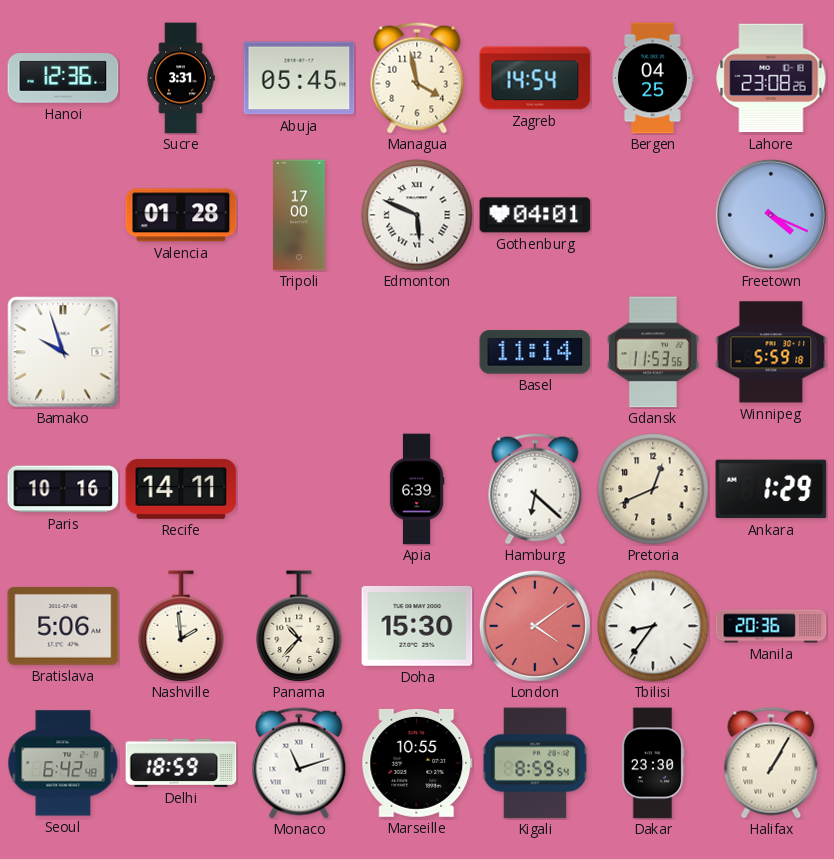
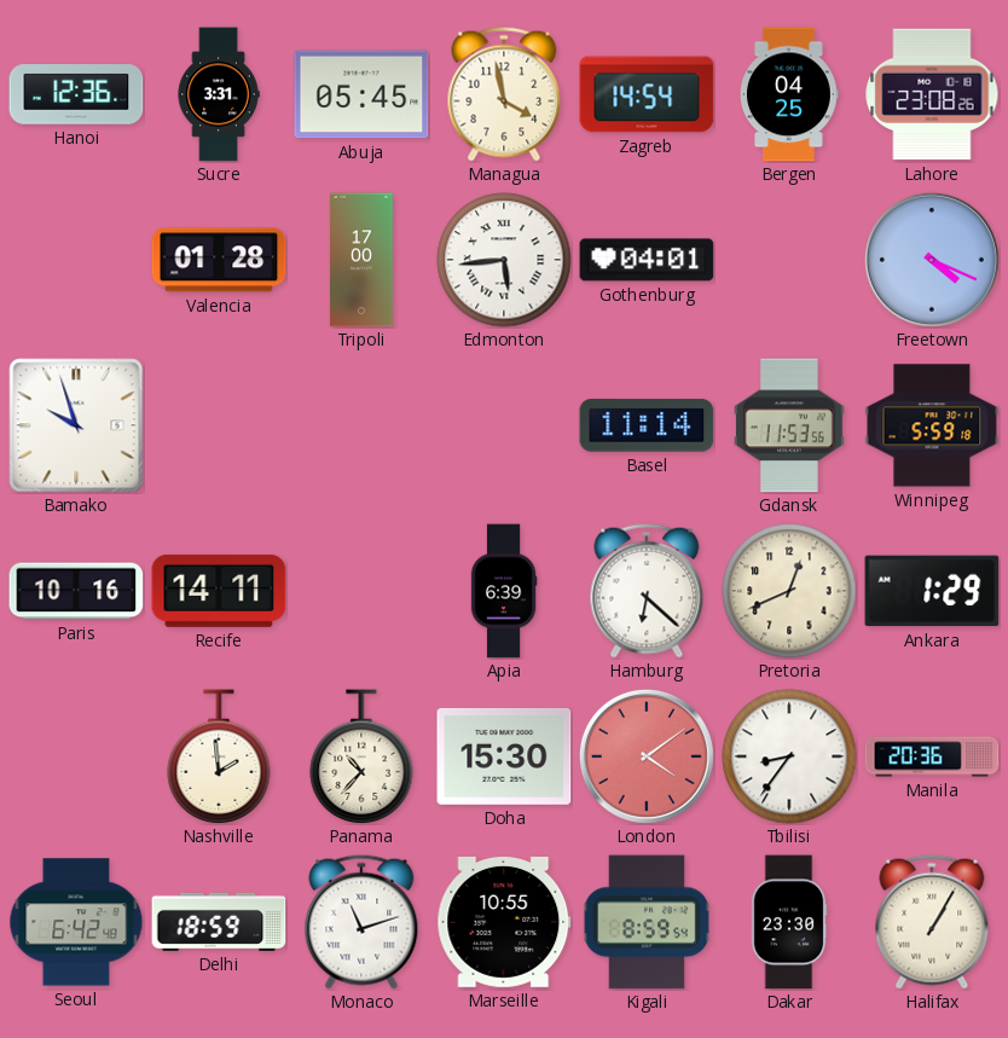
Edmonton: 5:49 -> 5:44
Bratislava: 5:06 -> none
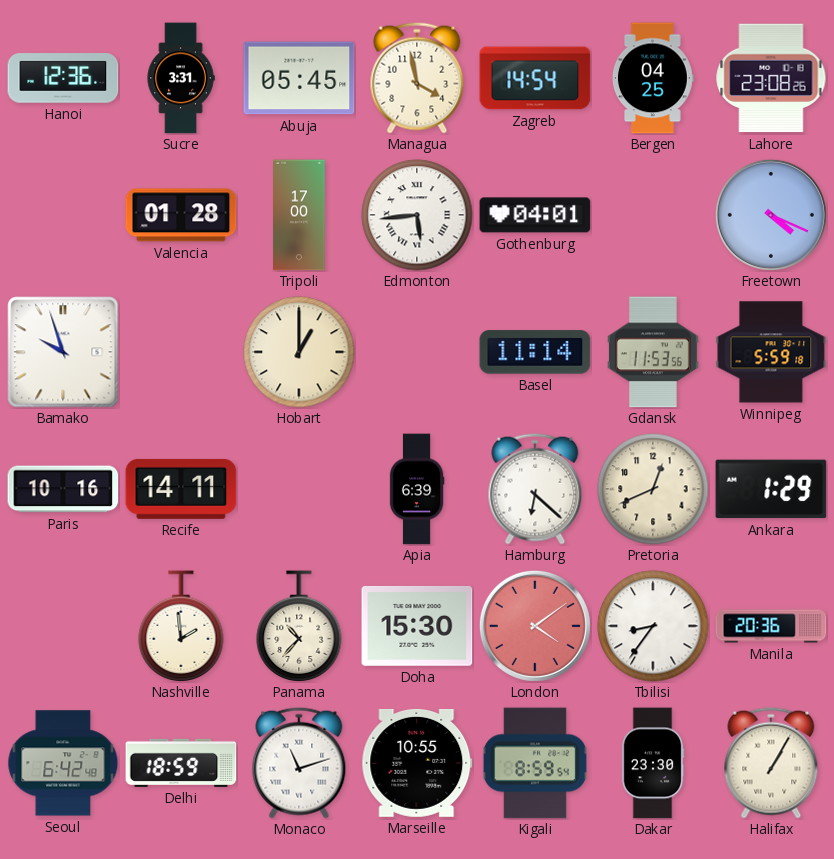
Hobart: none -> 1:00
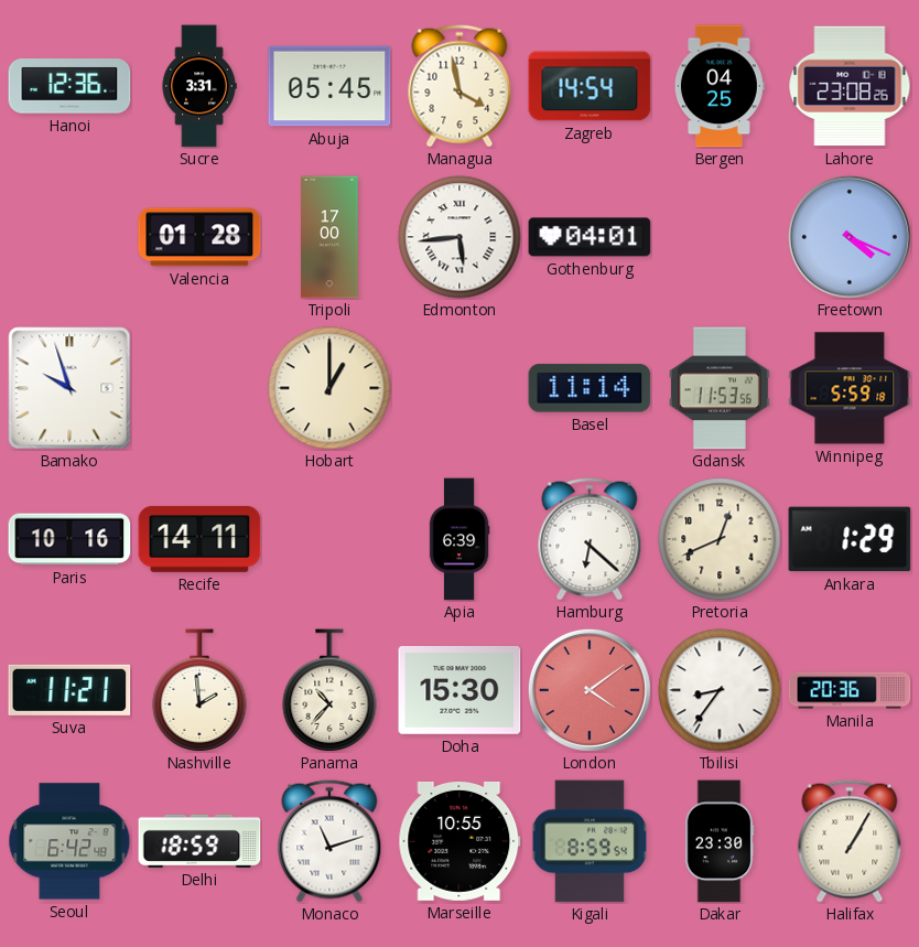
Suva: none -> 11:21
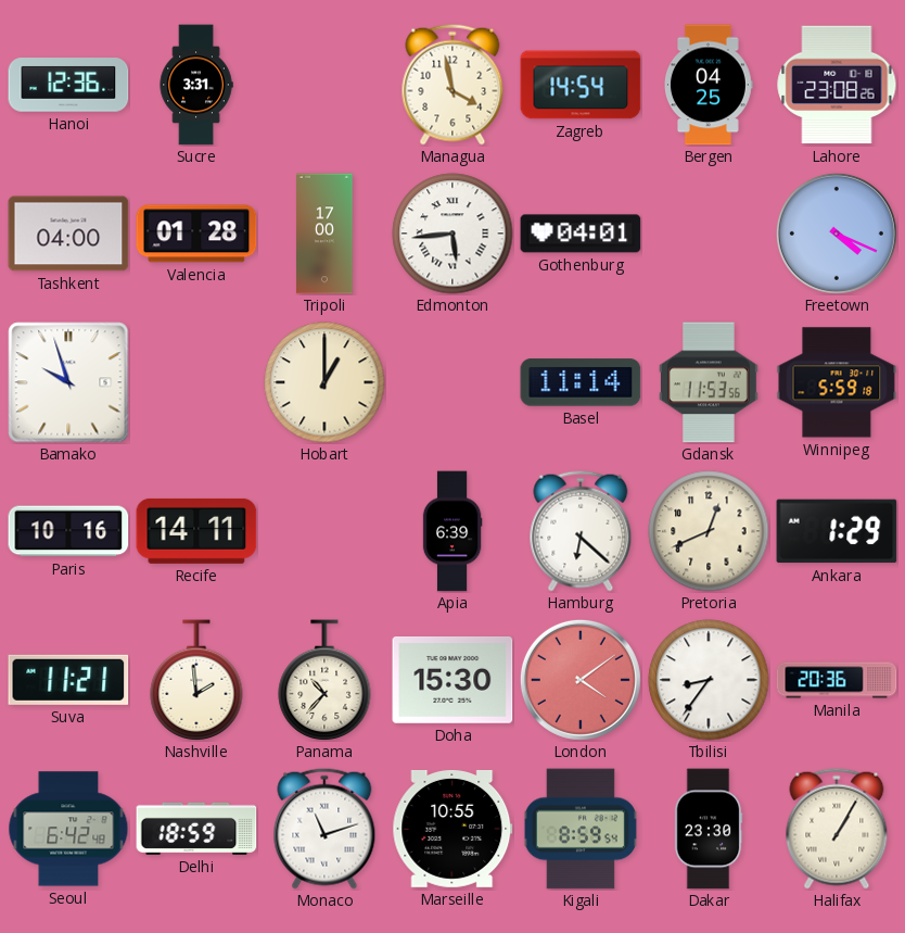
Abuja: 05:45 -> none
Tashkent: none -> 04:00
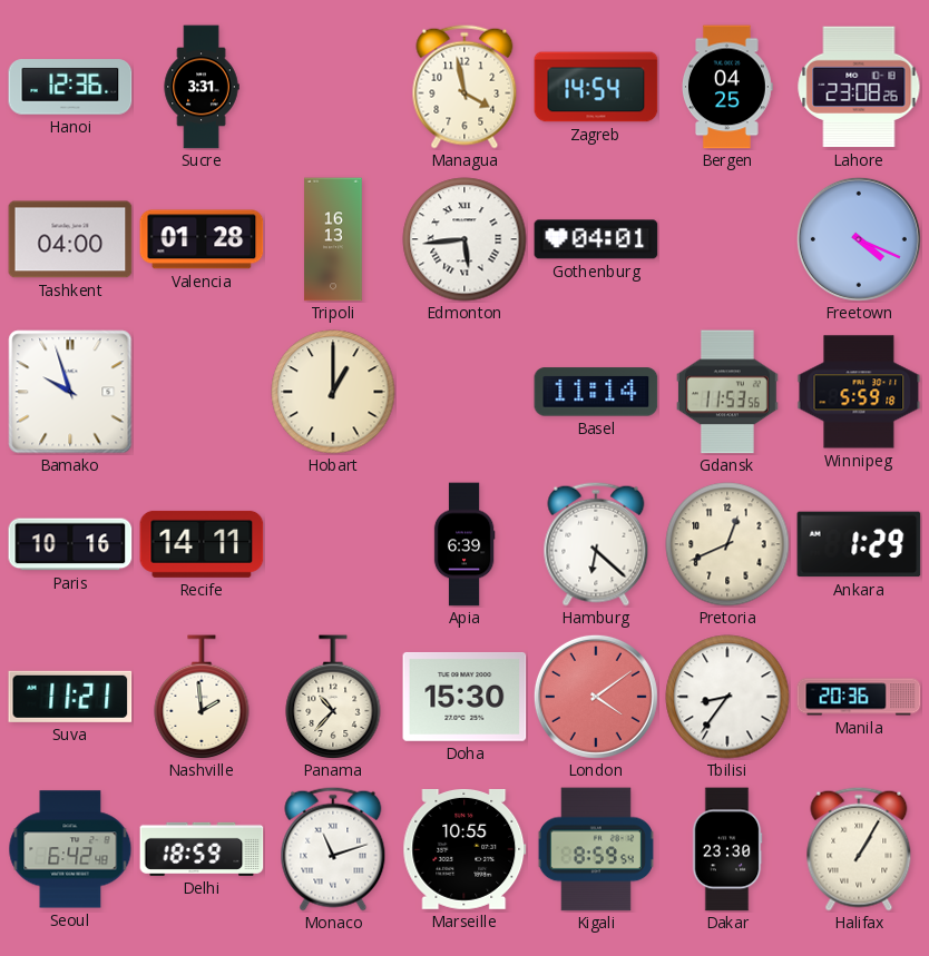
Tripoli: 17:00 -> 16:13
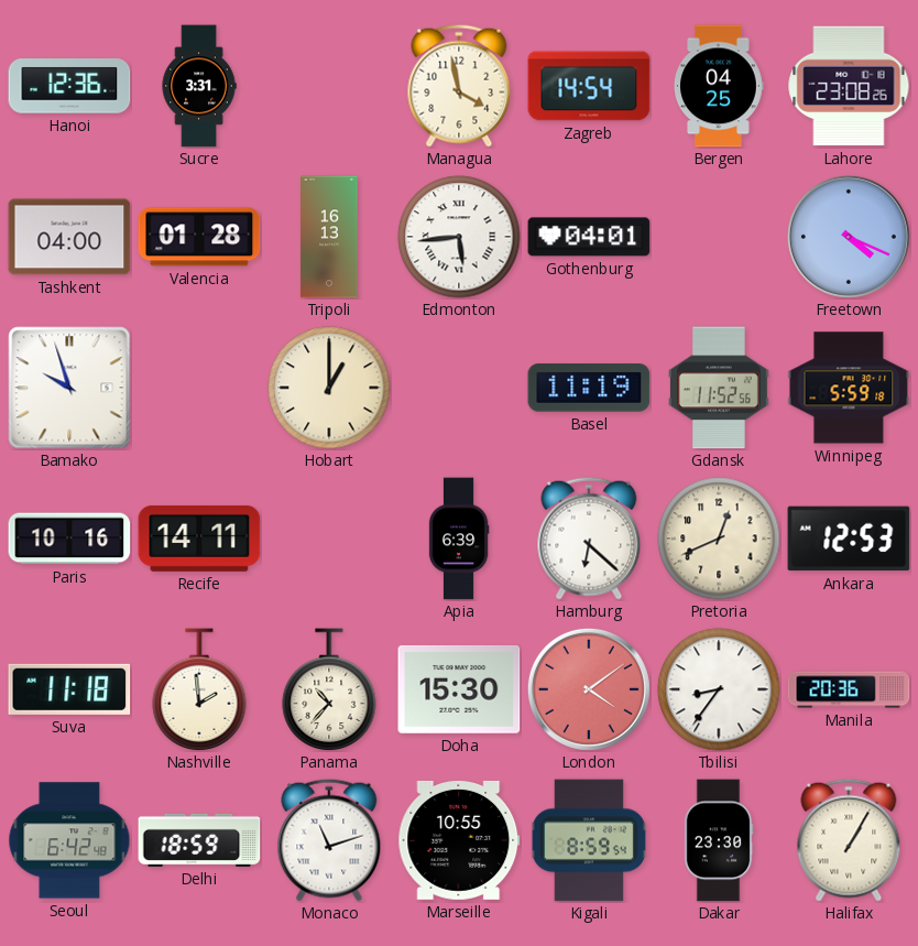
Basel: 11:14 -> 11:19
Gdansk: 11:53 -> 11:52
Ankara: 1:29 -> 12:53
Suva: 11:21 -> 11:18
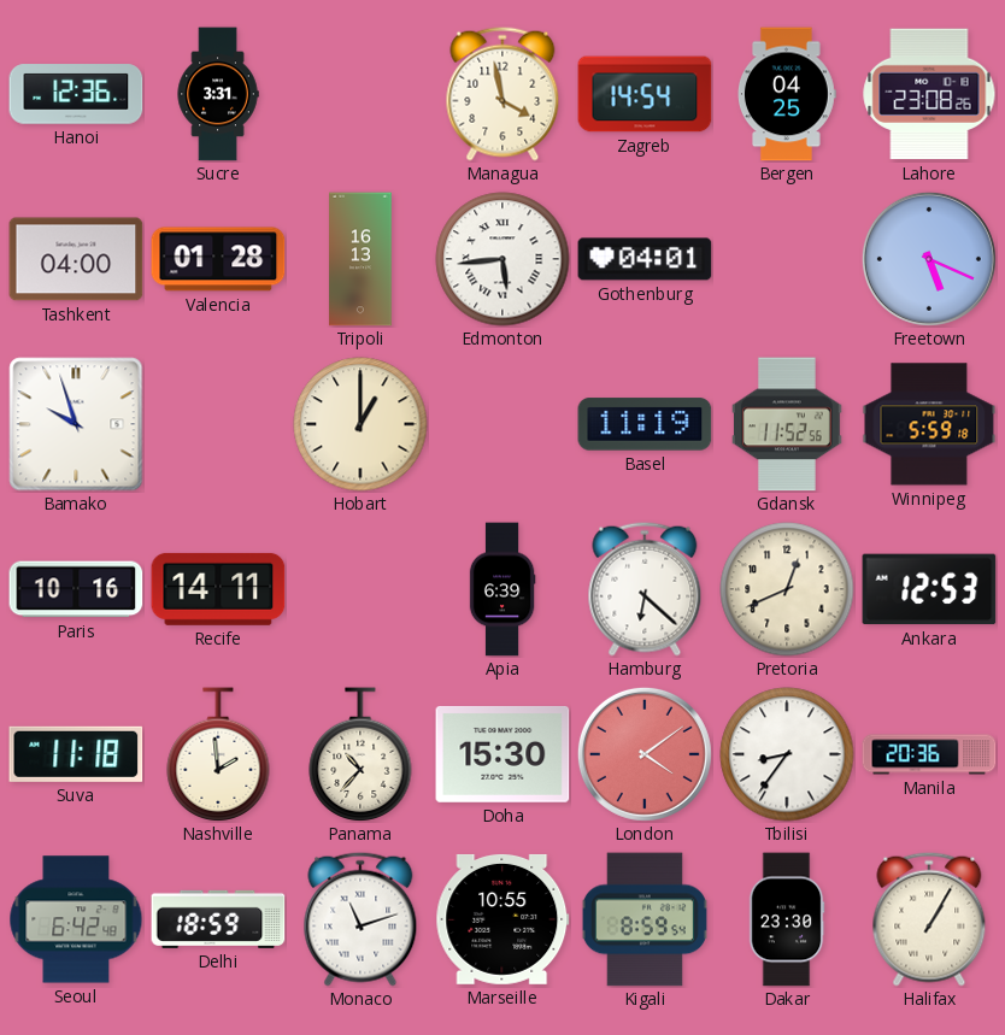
Freetown: 4:19 -> 5:19
